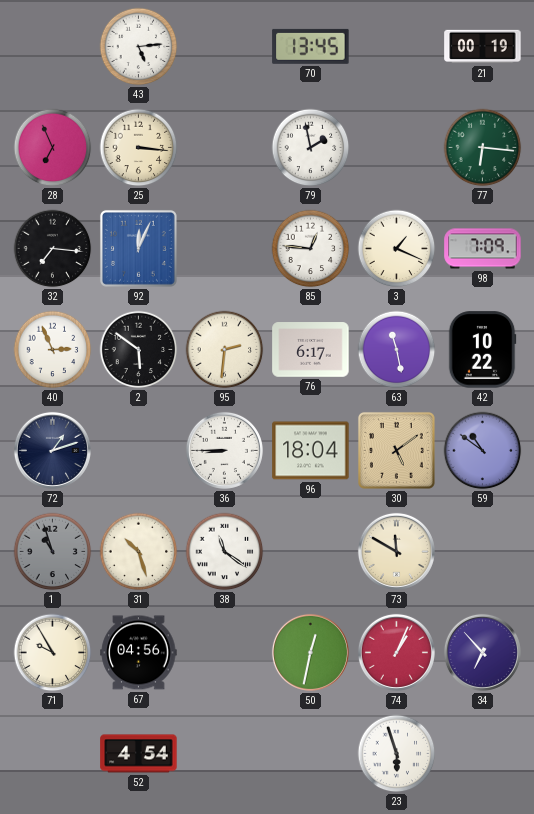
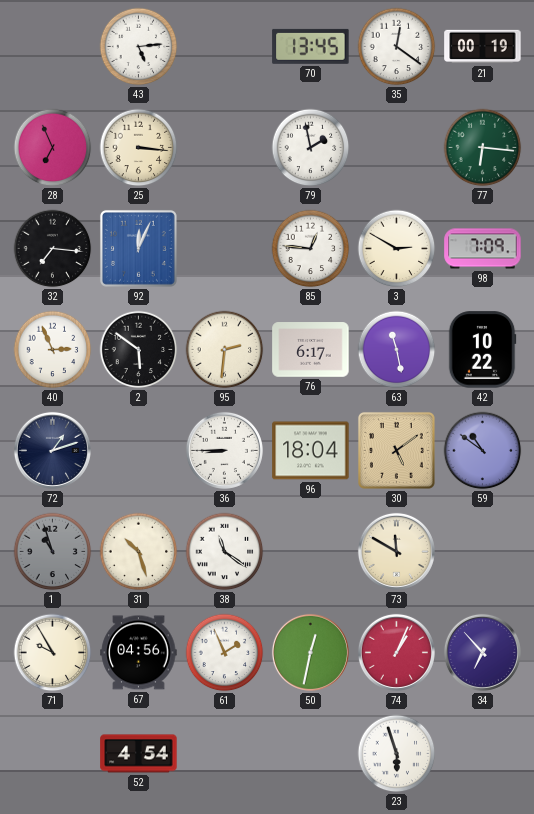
35: none -> 12:21
3: 1:19 -> 2:50
61: none -> 1:56
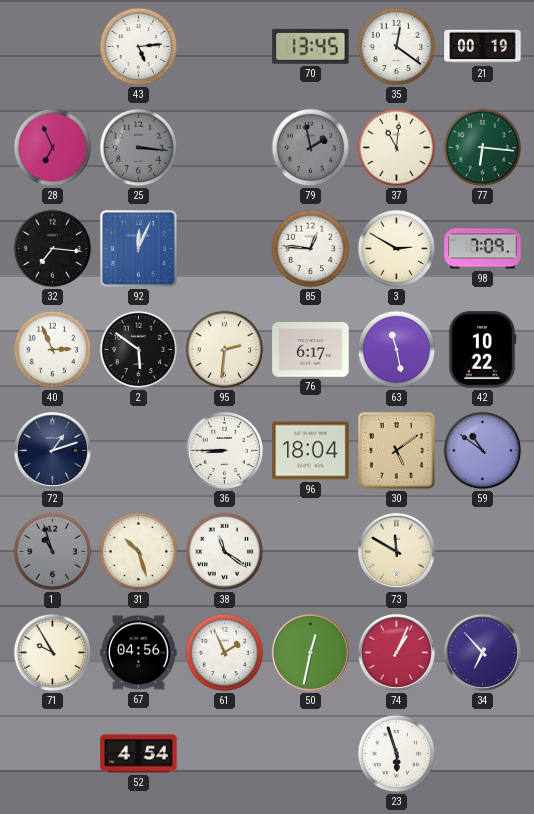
25 dial: cream -> grey
79 dial: white -> grey
37: none -> 11:01
